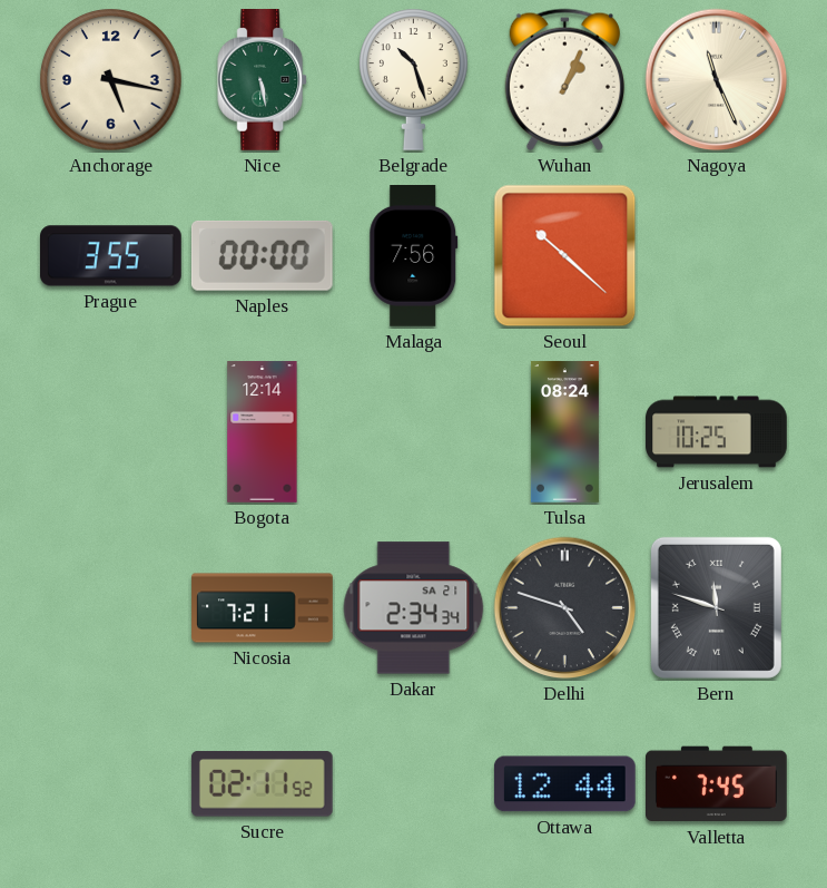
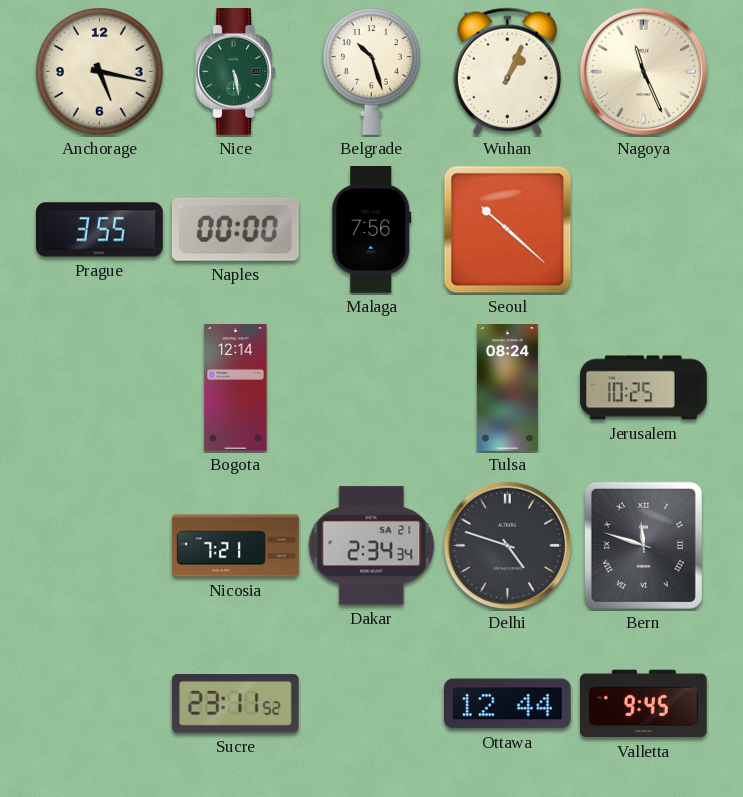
Sucre: 02:11 -> 23:11
Valletta: 7:45 -> 9:45
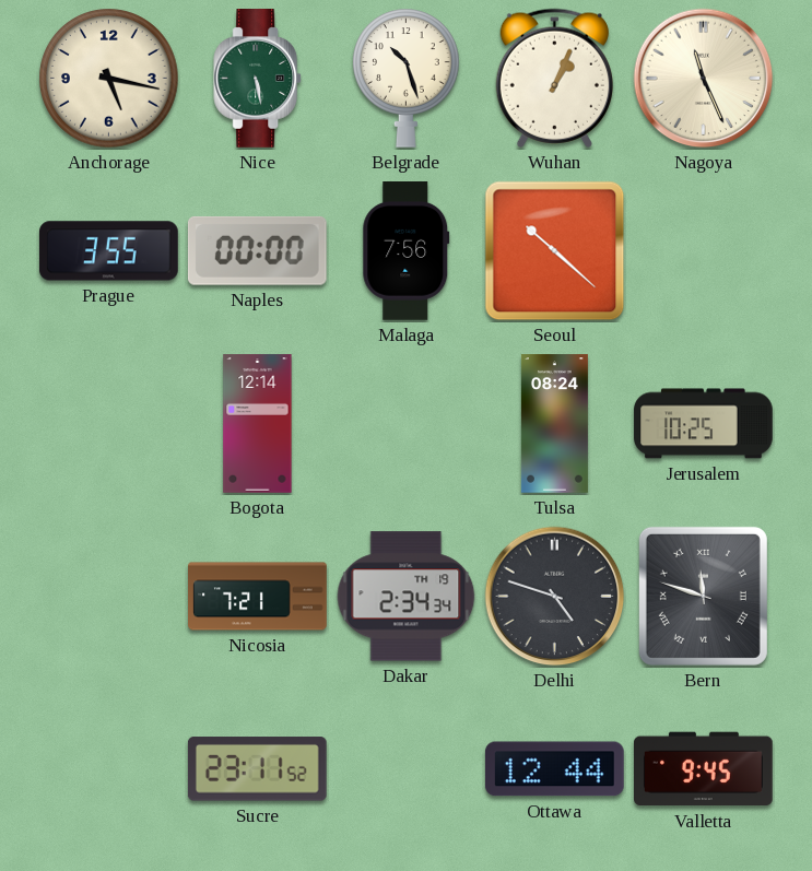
Dakar date: SA 21 -> TH 19
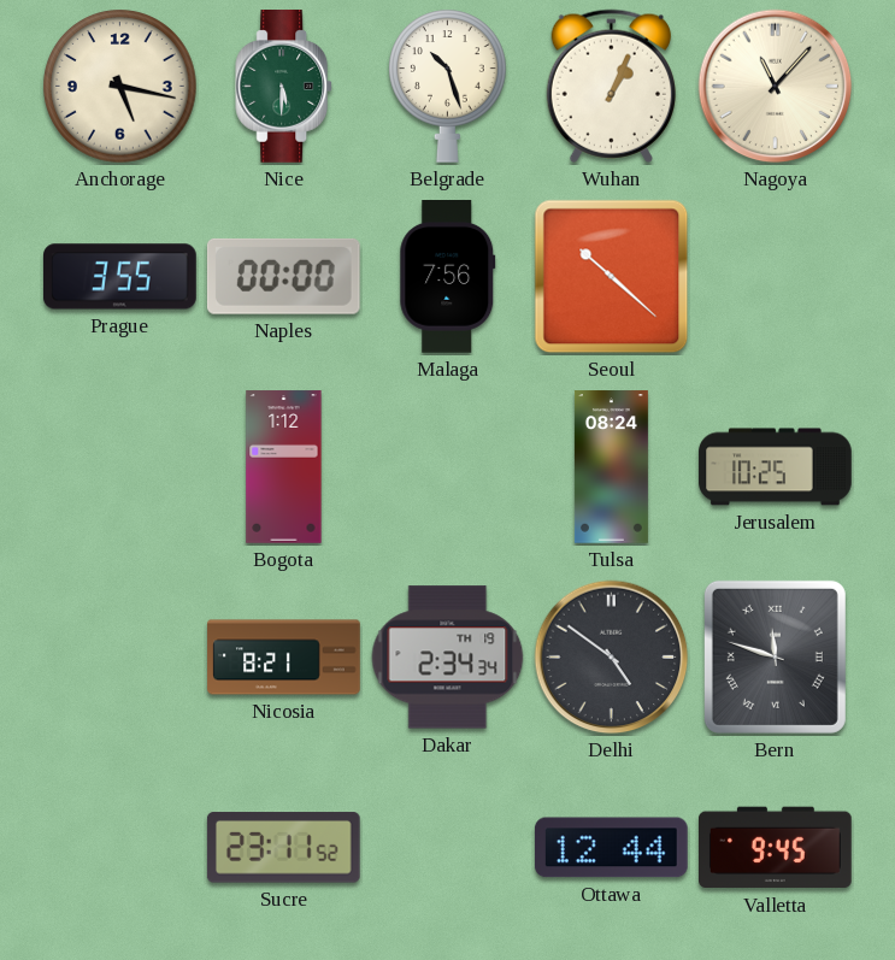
Nice: 5:28 -> 5:30
Nagoya: 11:26 -> 11:07
Bogota: 12:14 -> 1:12
Nicosia: 7:21 -> 8:21
Delhi: 4:48 -> 4:51
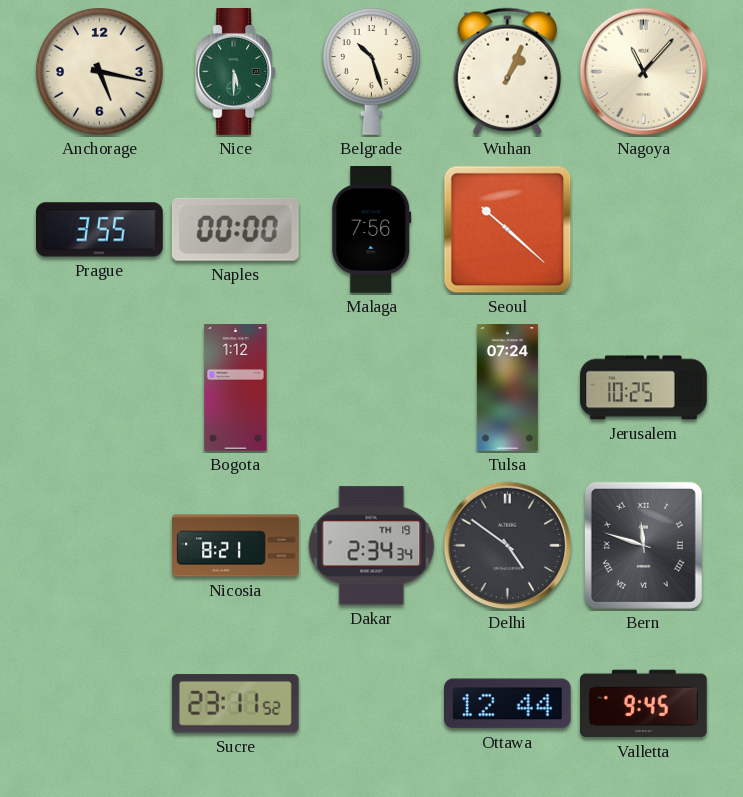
Tulsa: 08:24 -> 07:24
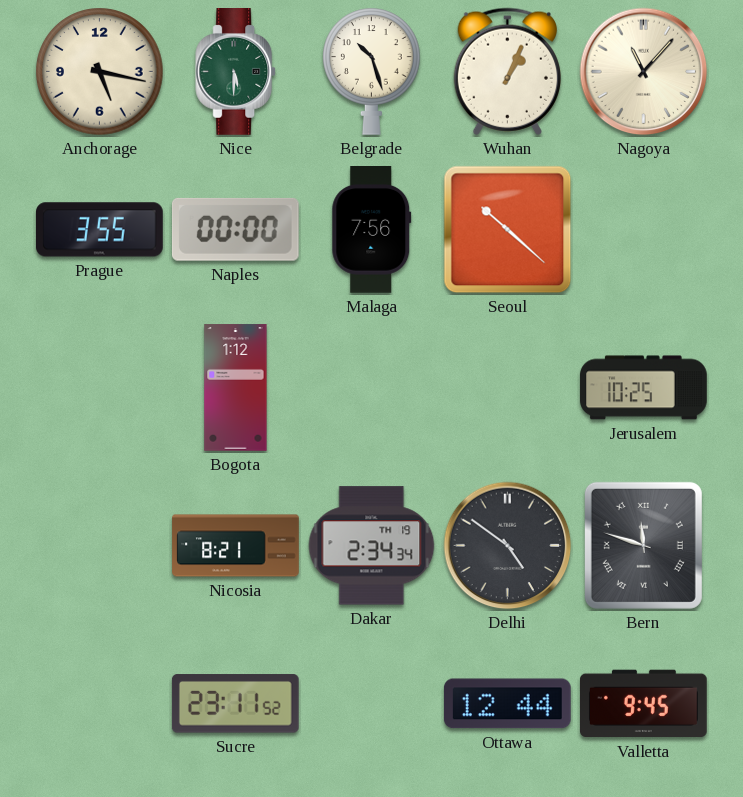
Tulsa: 07:24 -> none
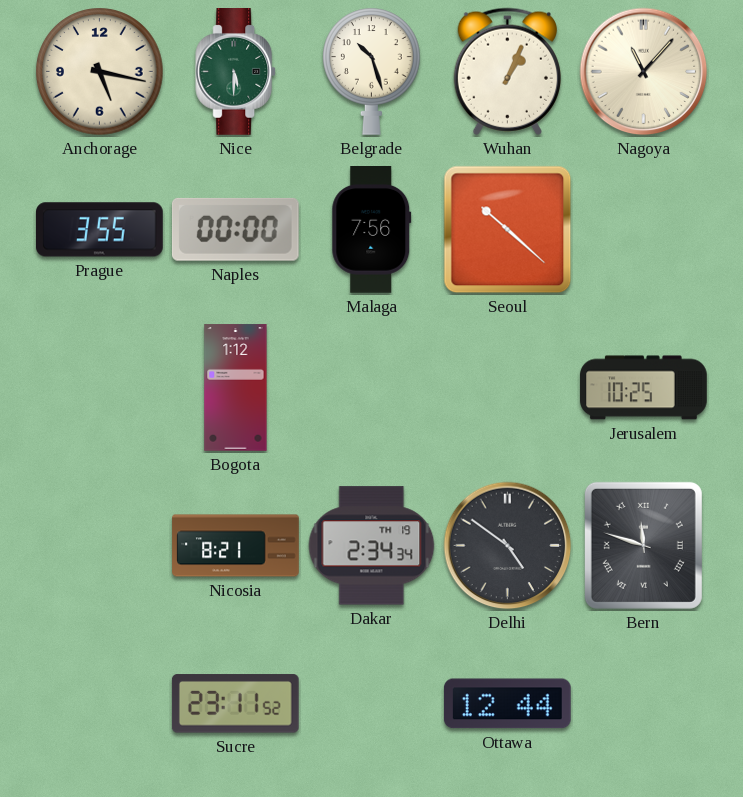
Valletta: 9:45 -> none
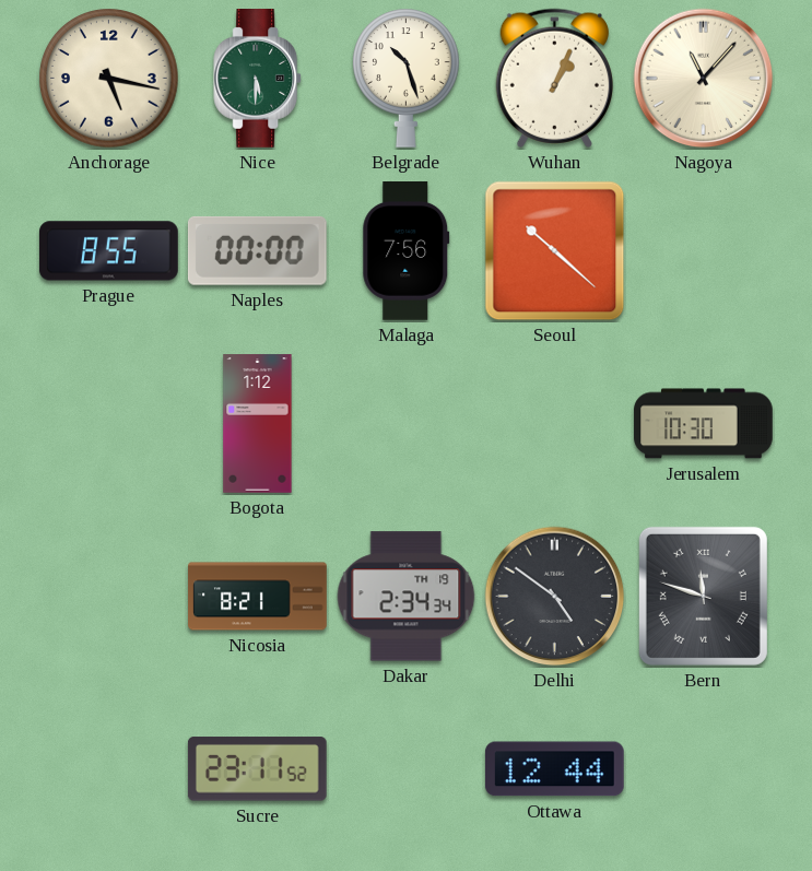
Prague: 3:55 -> 8:55
Jerusalem: 10:25 -> 10:30
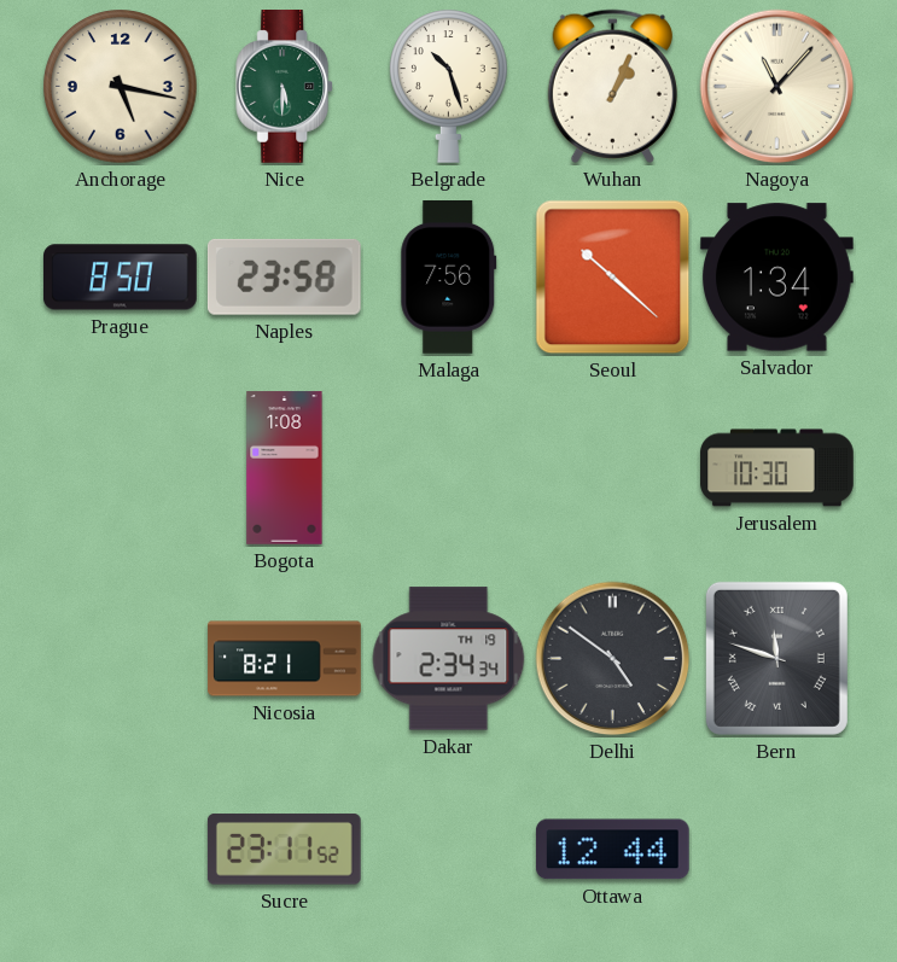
Prague: 8:55 -> 8:50
Naples: 00:00 -> 23:58
Salvador: none -> 1:34
Bogota: 1:12 -> 1:08
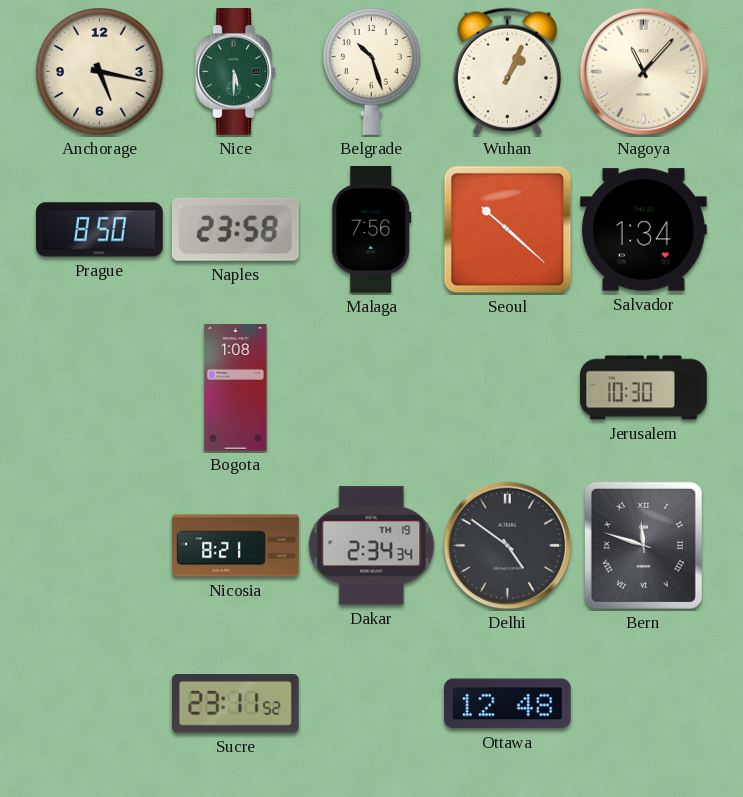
Ottawa: 12:44 -> 12:48
